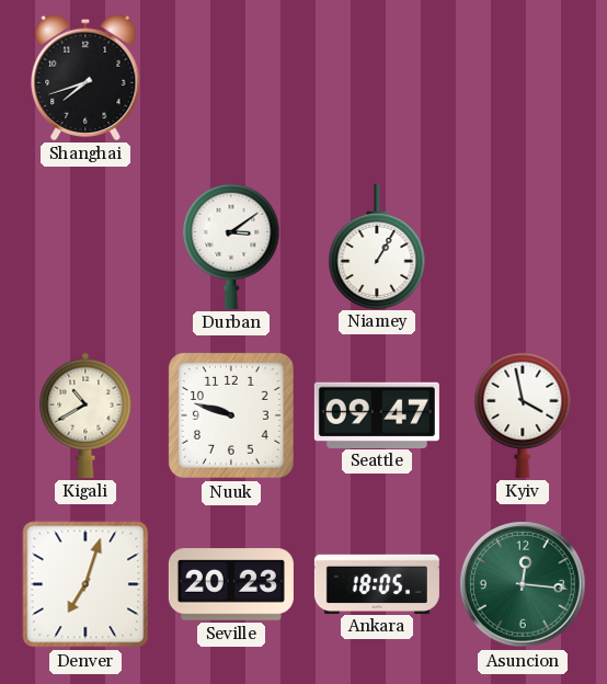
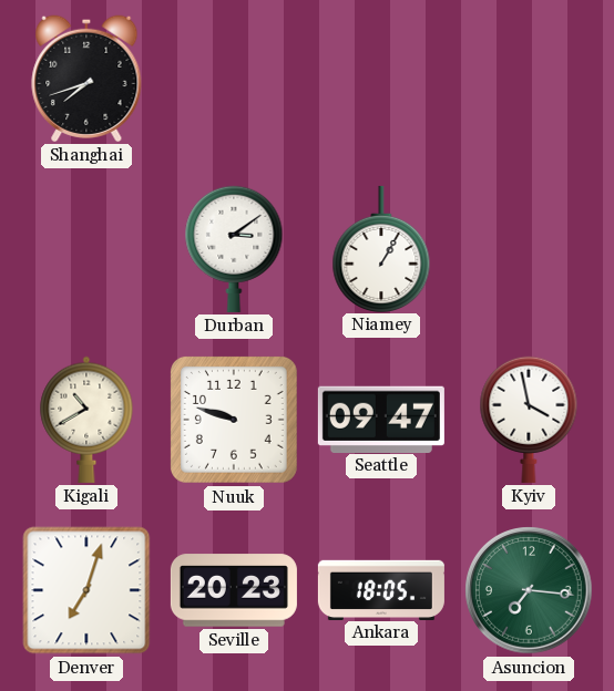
Asuncion: 12:16 -> 7:16
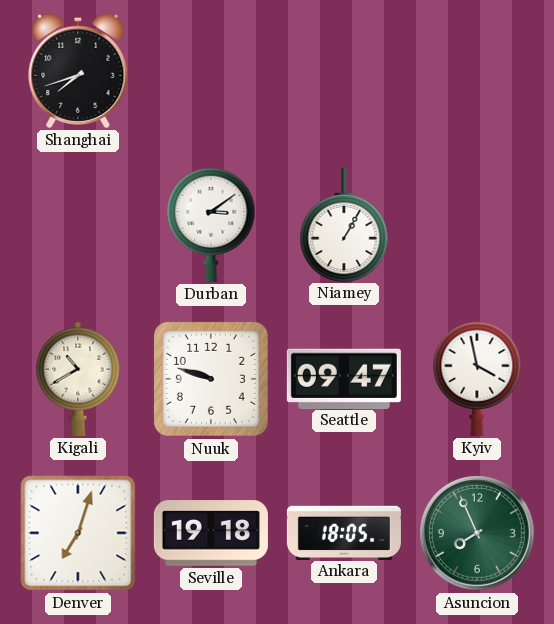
Seville: 20:23 -> 19:18
Asuncion: 7:16 -> 7:56
